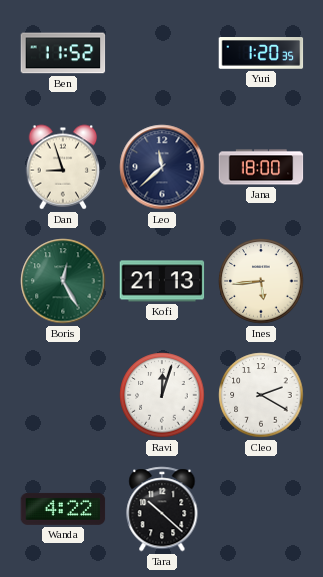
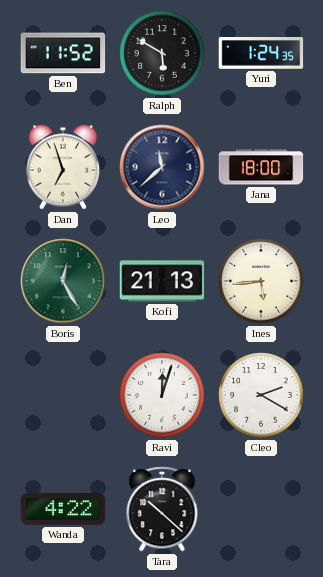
Ralph: none -> 5:50
Yuri: 1:20 -> 1:24
Dan: 8:57 -> 6:57
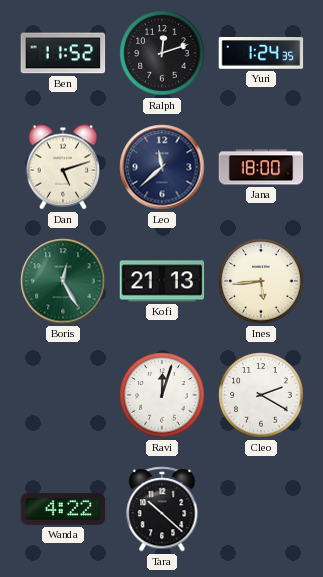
Ralph: 5:50 -> 12:12
Dan: 6:57 -> 5:12
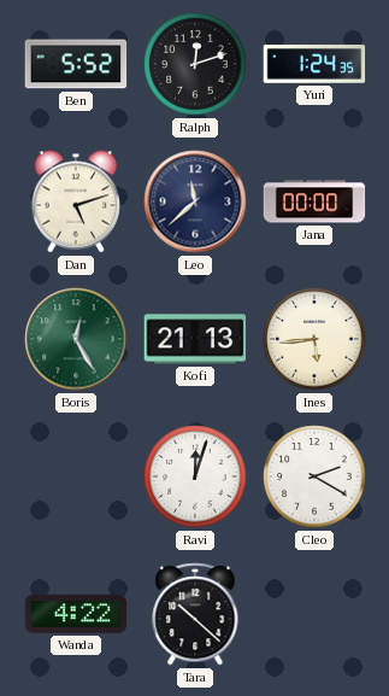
Ben: 11:52 -> 5:52
Jana: 18:00 -> 00:00
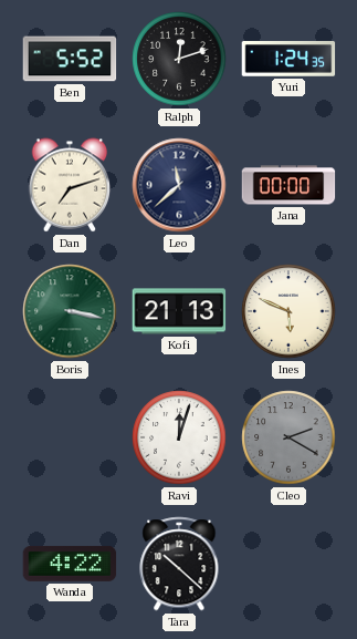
Dan: 5:12 -> 7:12
Boris: 12:25 -> 3:17
Ines: 5:44 -> 5:49
Cleo dial: white -> grey
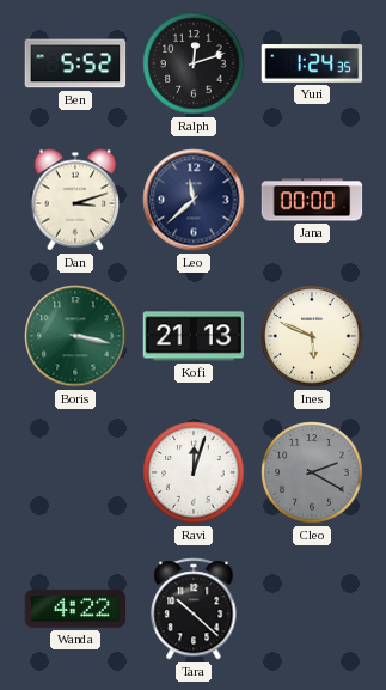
Dan: 7:12 -> 3:12
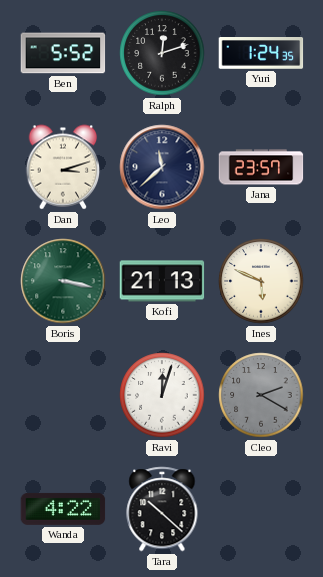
Jana: 00:00 -> 23:57
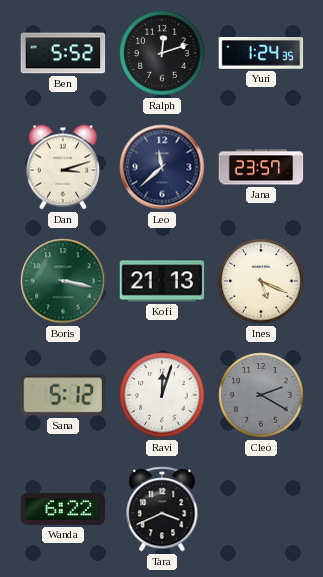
Ines: 5:49 -> 5:19
Sana: none -> 5:12
Wanda: 4:22 -> 6:22
Tara: 10:22 -> 3:41
